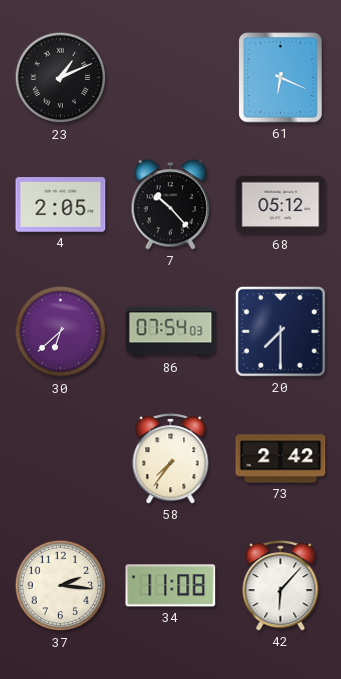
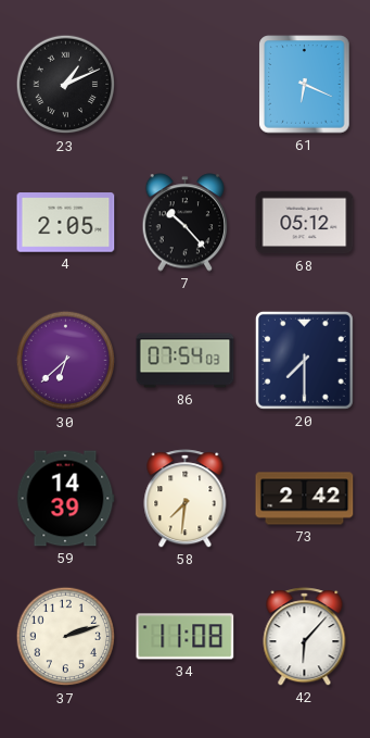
59: none -> 14:39
58: 7:36 -> 7:31
37: 2:16 -> 2:12
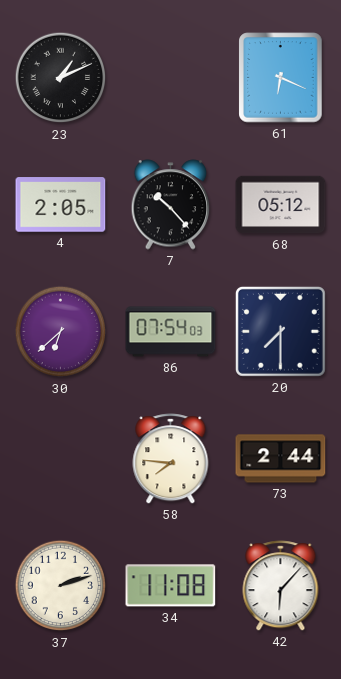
59: 14:39 -> none
58: 7:31 -> 7:46
73: 2:42 -> 2:44
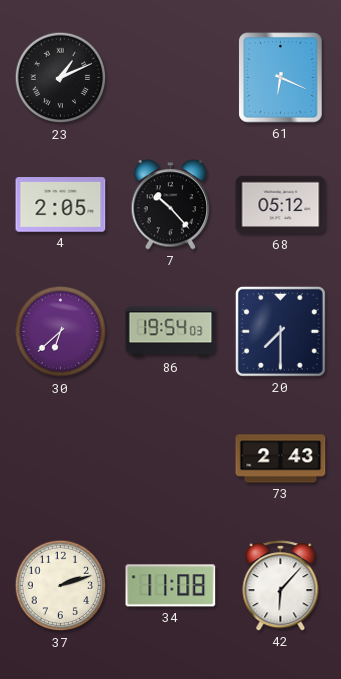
86: 07:54 -> 19:54
58: 7:46 -> none
73: 2:44 -> 2:43
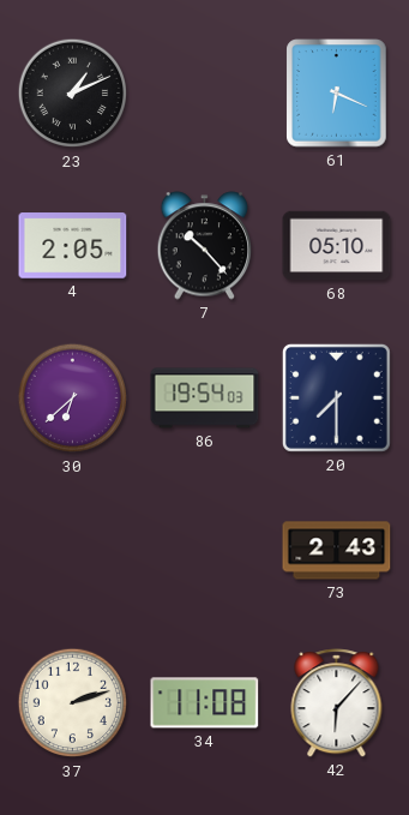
68: 05:12 -> 05:10
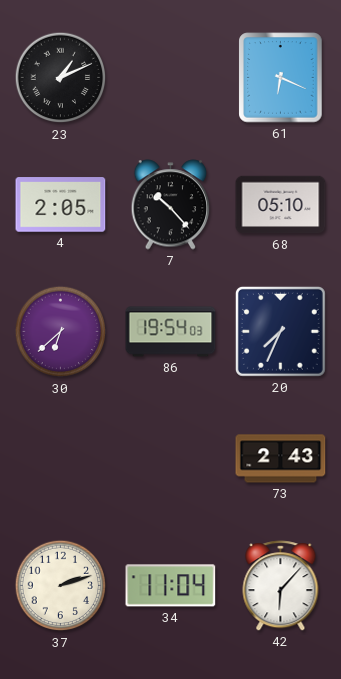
20: 7:30 -> 7:34
34: 11:08 -> 11:04
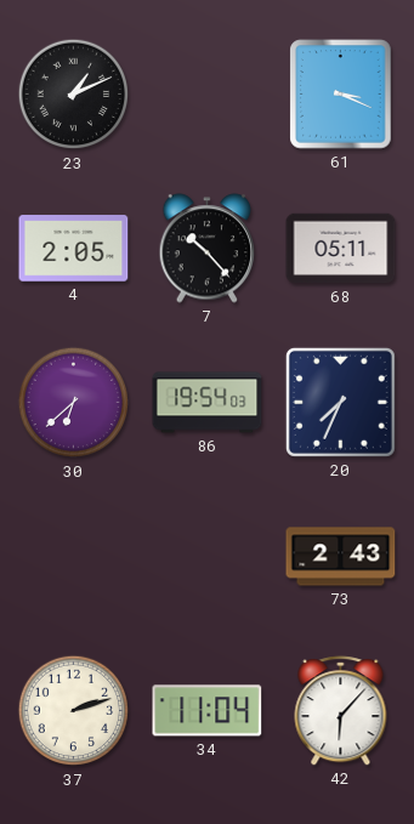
61: 6:19 -> 3:19
68: 05:10 -> 05:11
